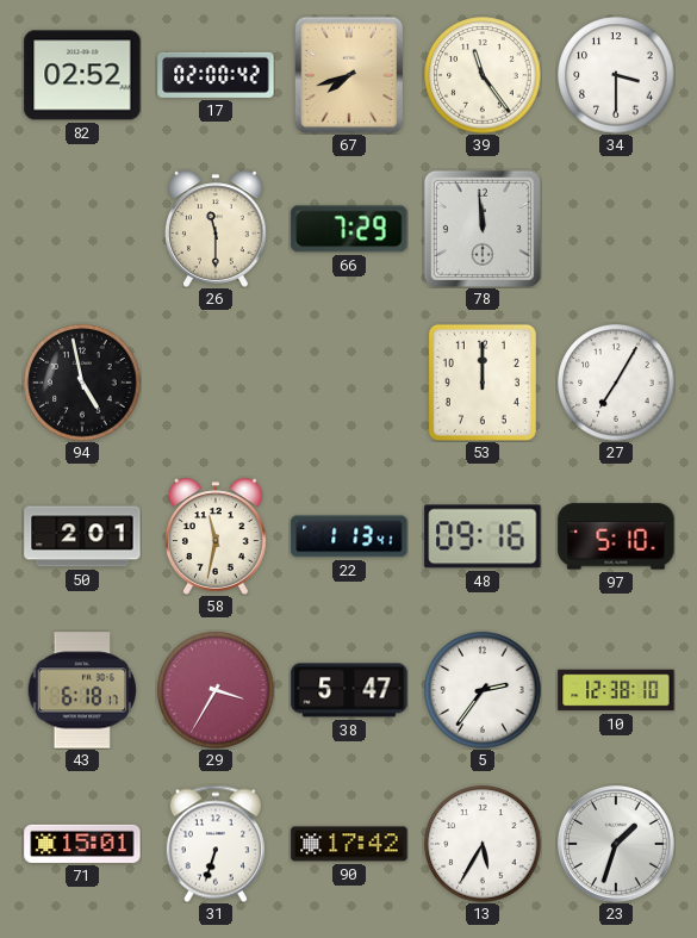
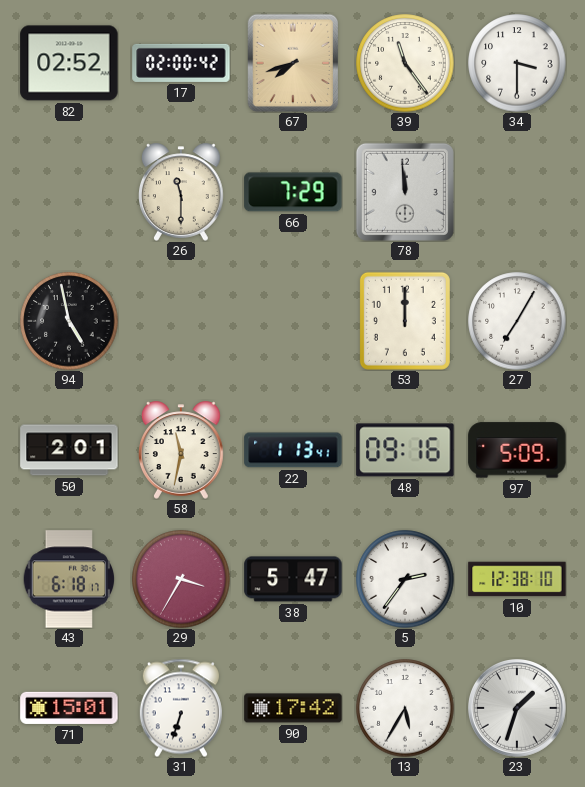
97: 5:10 -> 5:09
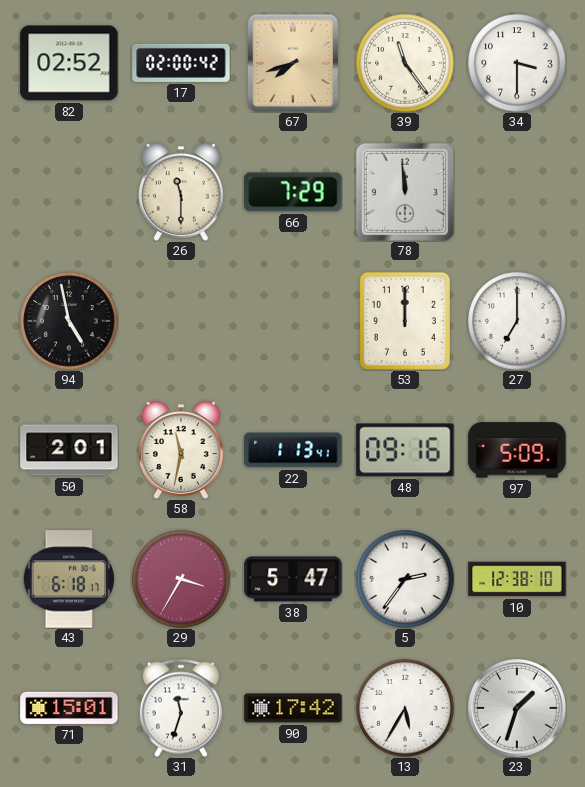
27: 7:05 -> 7:00
31: 6:33 -> 11:33
